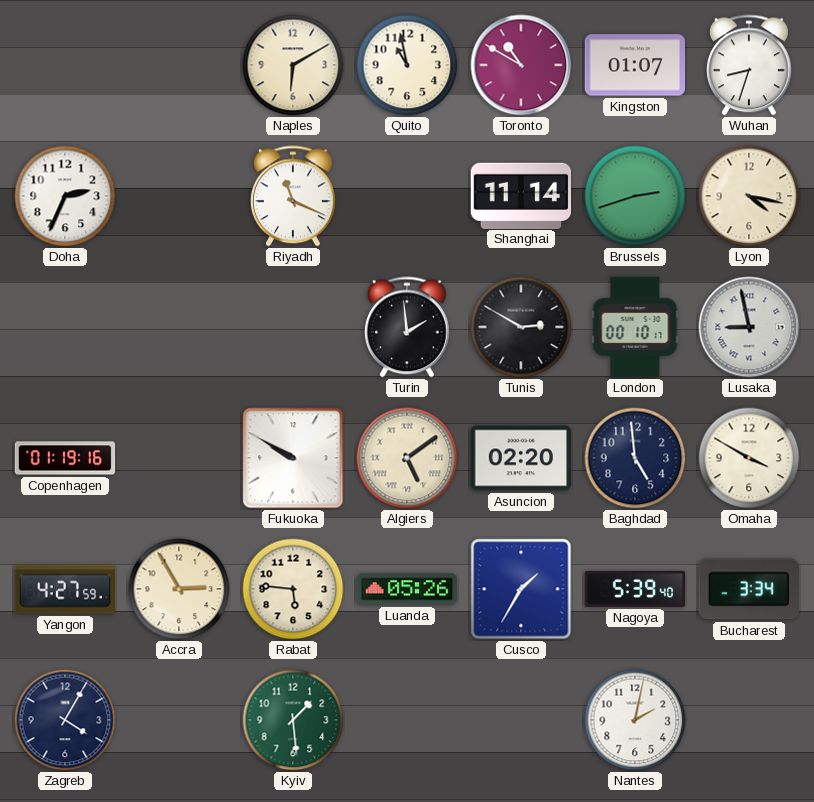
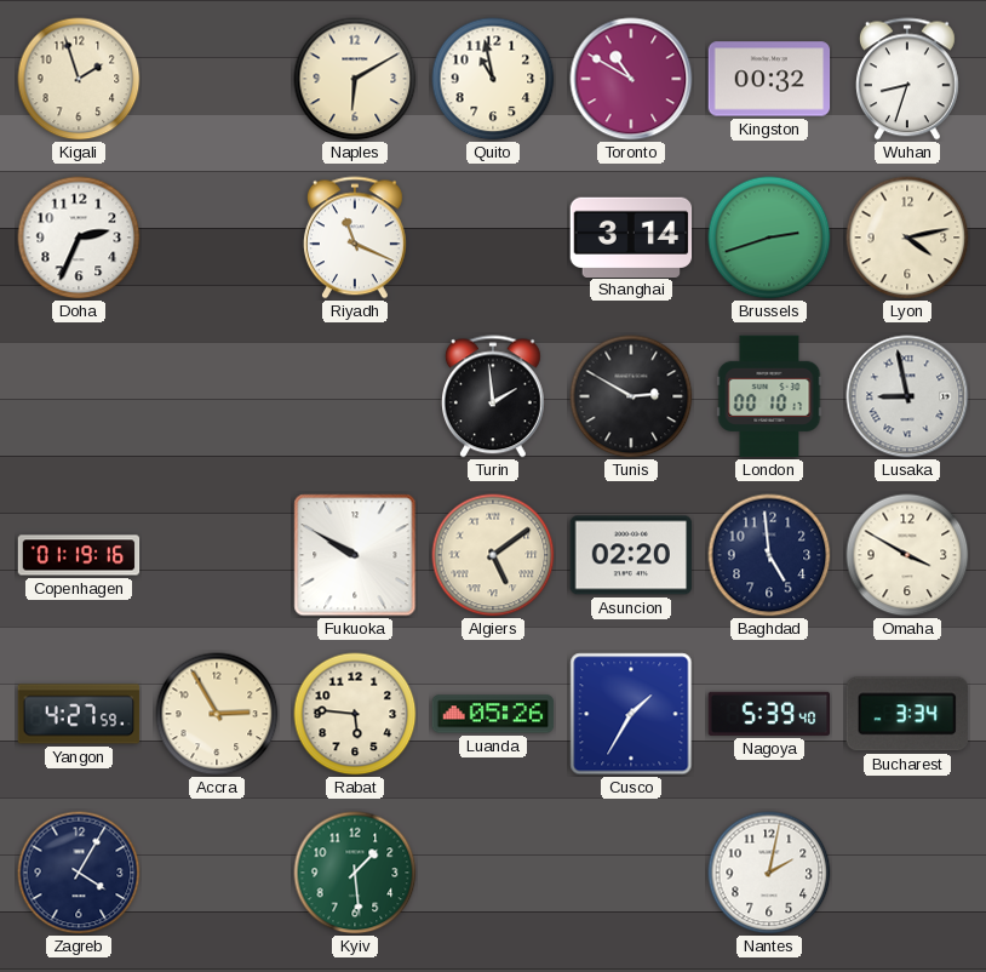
Kigali: none -> 1:57
Kingston: 01:07 -> 00:32
Shanghai: 11:14 -> 3:14
Lyon: 4:17 -> 4:13
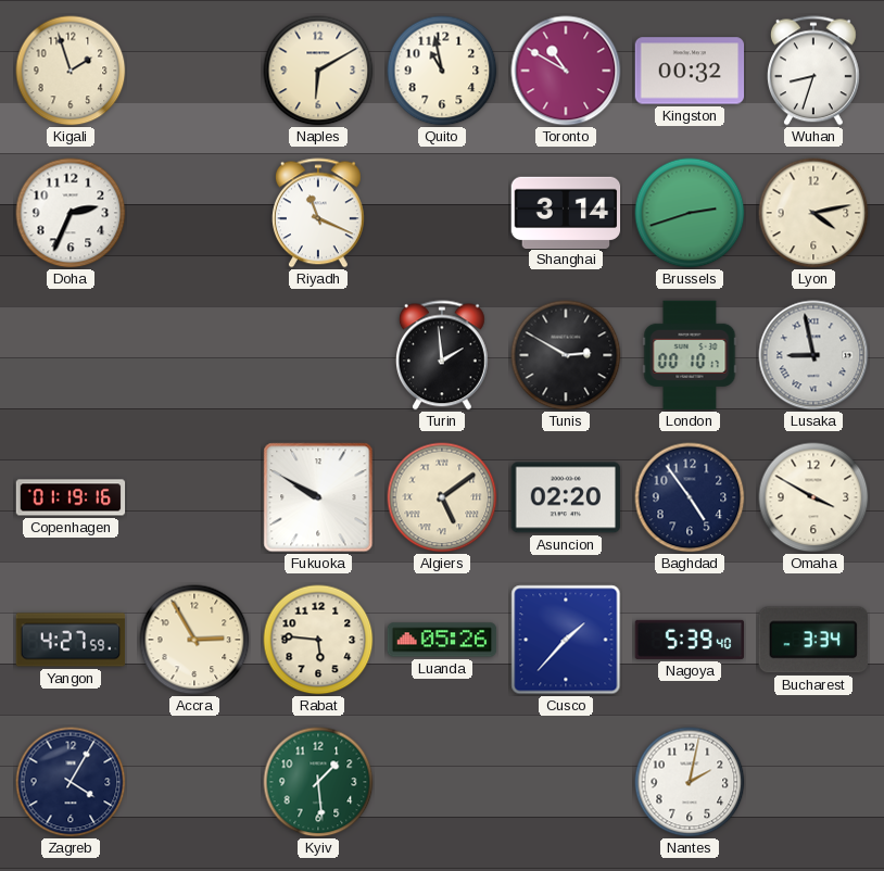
Baghdad: 4:59 -> 4:54
Cusco: 1:35 -> 1:37
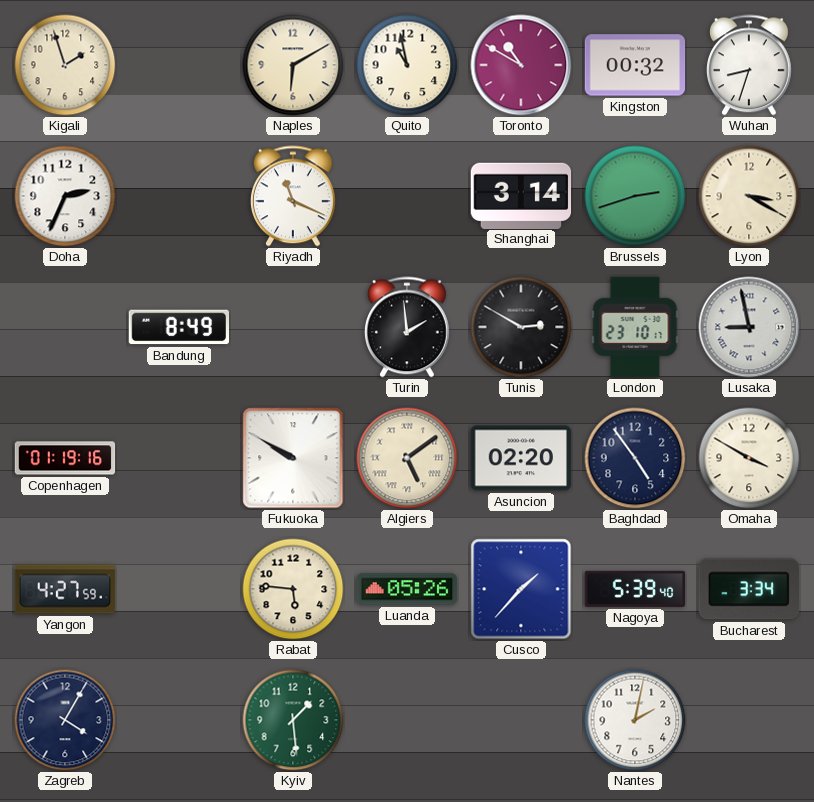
Lyon: 4:13 -> 3:20
Bandung: none -> 8:49
London: 00:10 -> 23:10
Accra: 2:55 -> none
